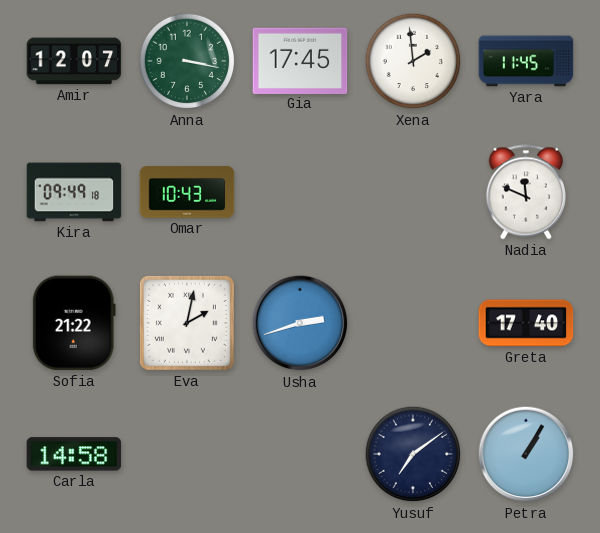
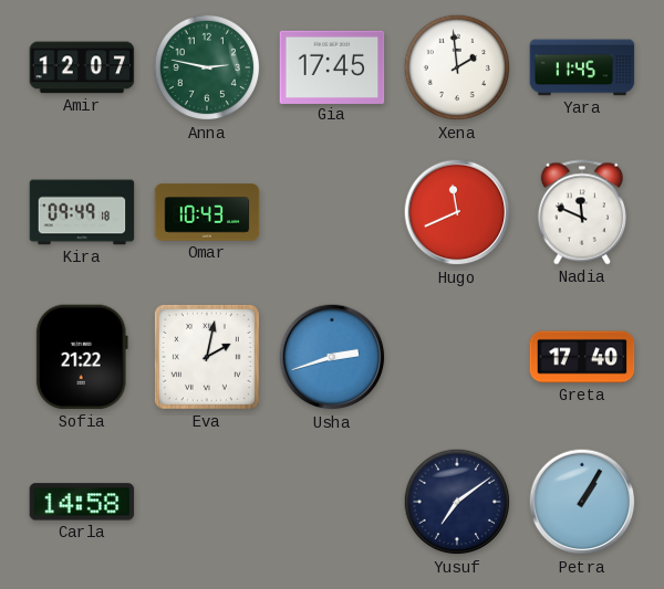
Anna: 3:17 -> 2:47
Hugo: none -> 11:41
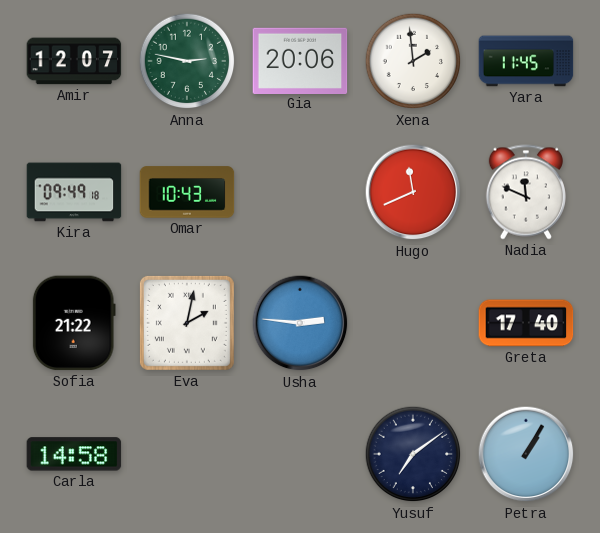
Gia: 17:45 -> 20:06
Usha: 2:42 -> 2:46
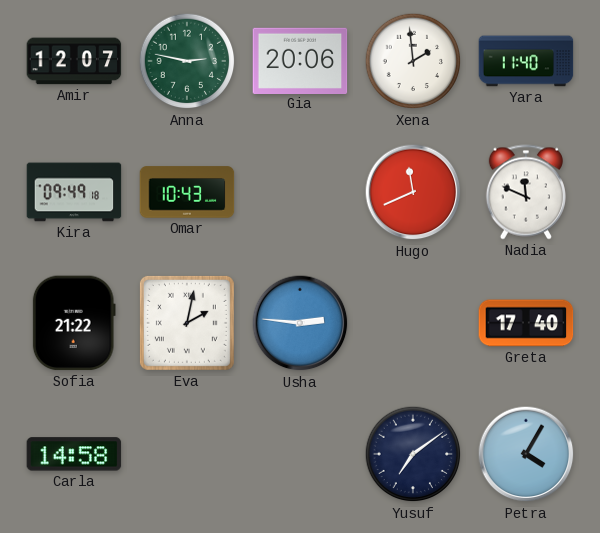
Yara: 11:45 -> 11:40
Petra: 1:05 -> 4:05
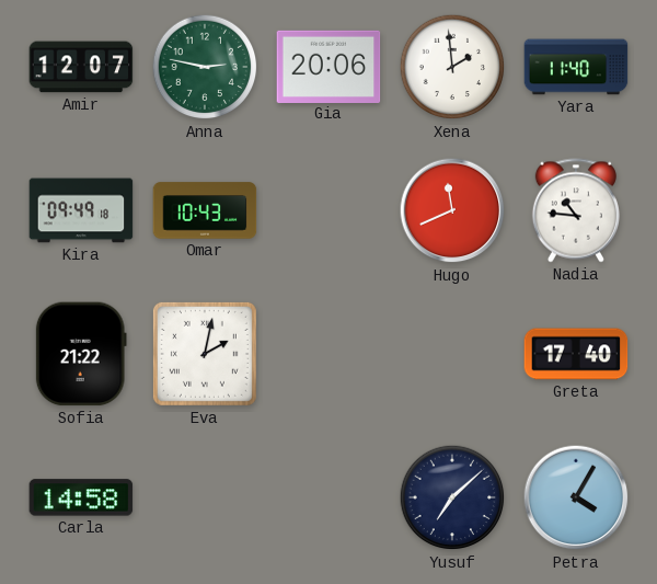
Nadia: 11:49 -> 10:46
Usha: 2:46 -> none
Yusuf: 7:09 -> 7:08
